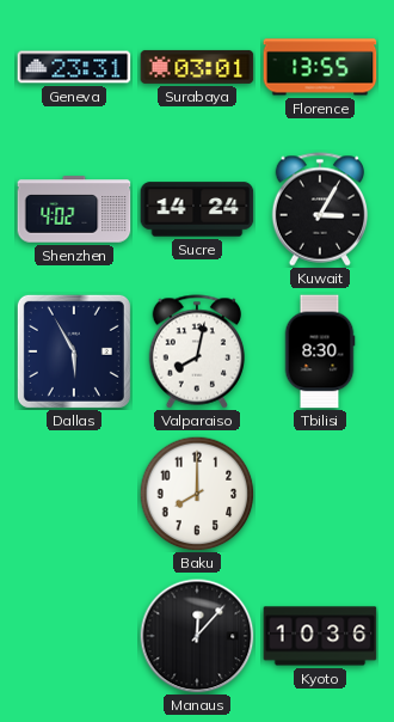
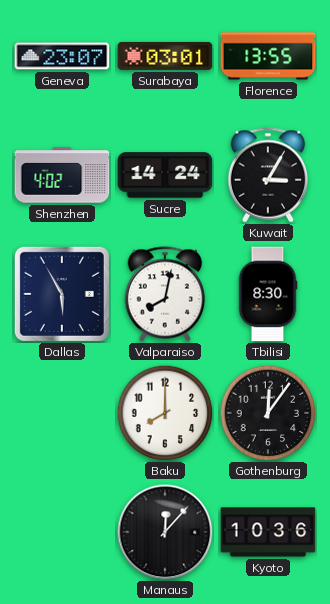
Geneva: 23:31 -> 23:07
Gothenburg: none -> 12:06
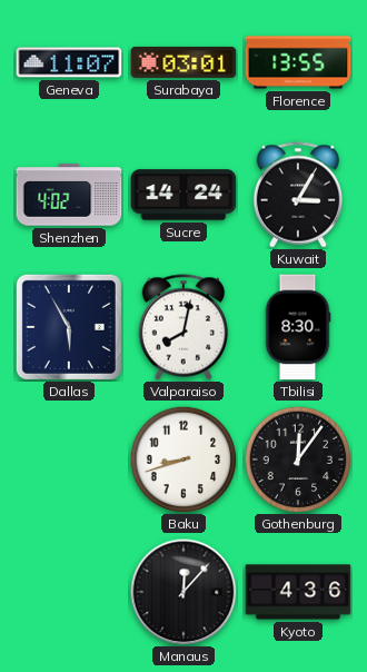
Geneva: 23:07 -> 11:07
Baku: 8:00 -> 8:42
Kyoto: 10:36 -> 4:36
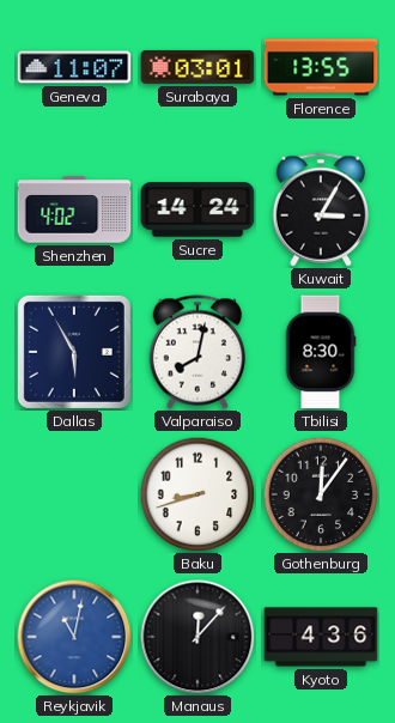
Reykjavik: none -> 11:02
